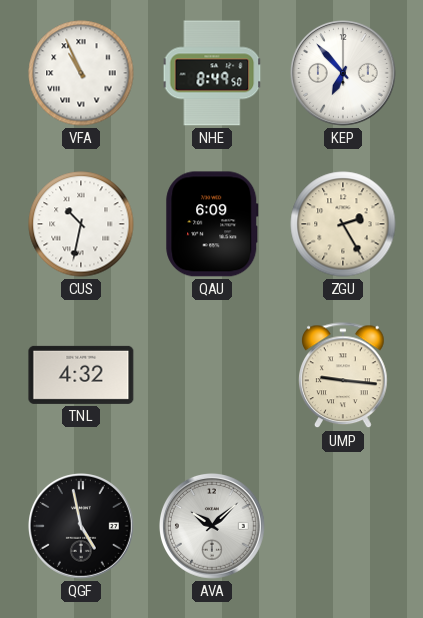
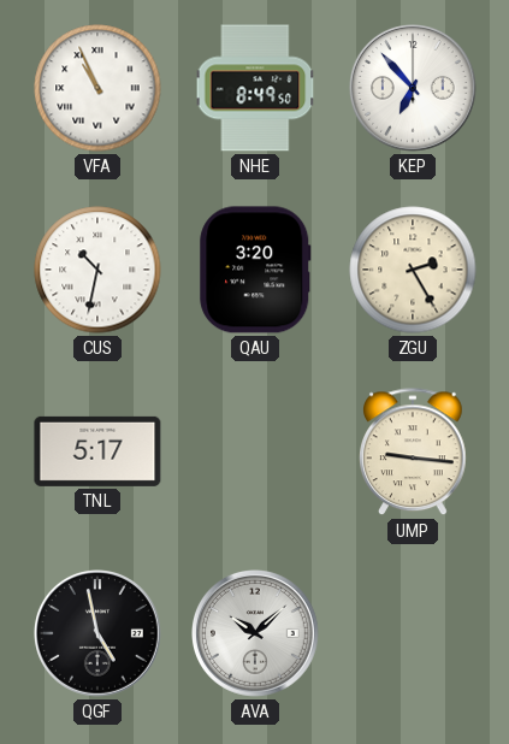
QAU: 6:09 -> 3:20
TNL: 4:32 -> 5:17
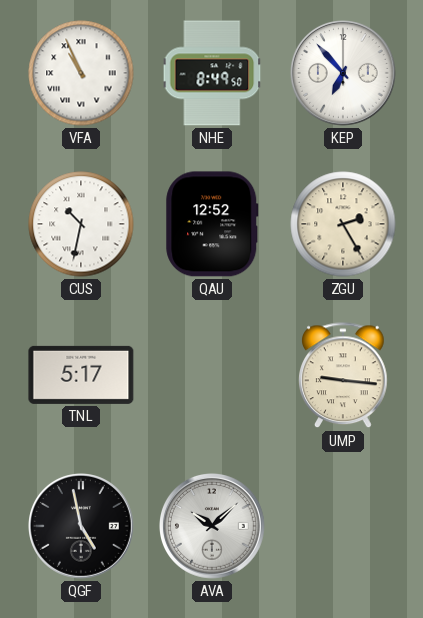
QAU: 3:20 -> 12:52
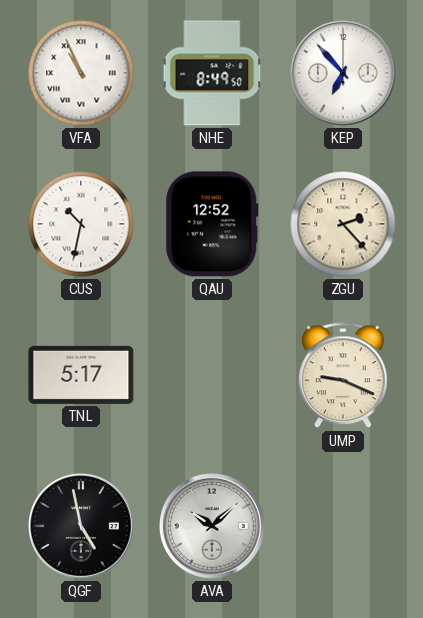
ZGU: 2:25 -> 2:23
UMP: 9:16 -> 9:19
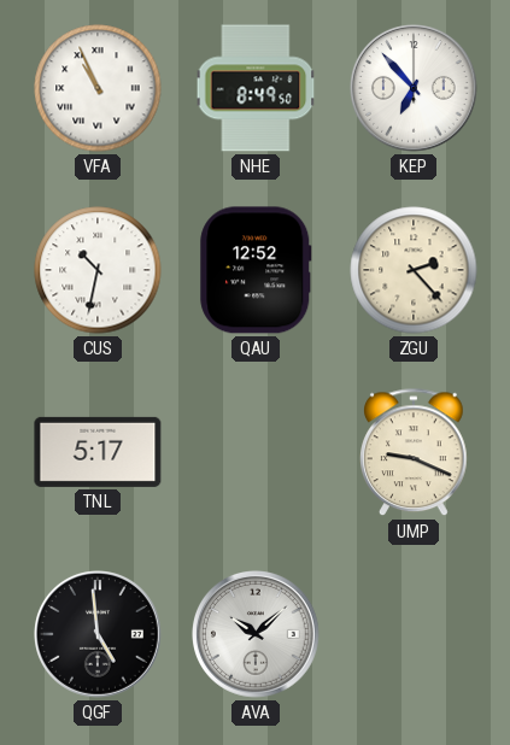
QGF: 4:58 -> 4:59
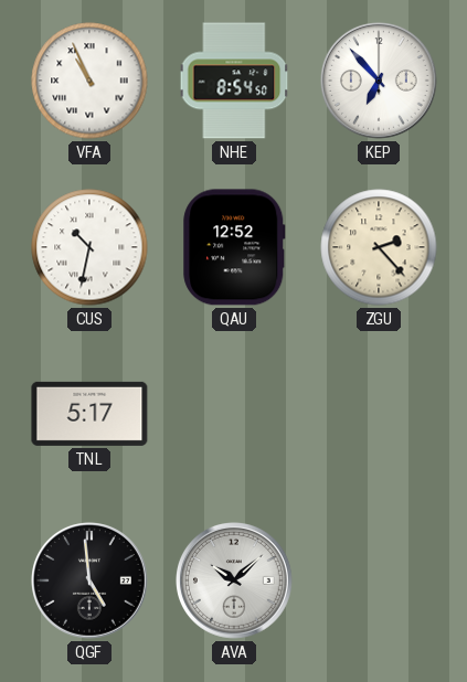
NHE: 8:49 -> 8:54
UMP: 9:19 -> none
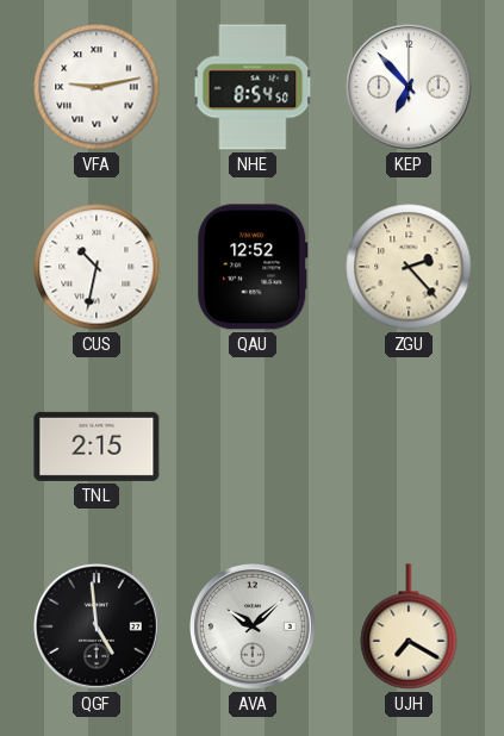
VFA: 10:56 -> 9:13
TNL: 5:17 -> 2:15
UJH: none -> 7:20
